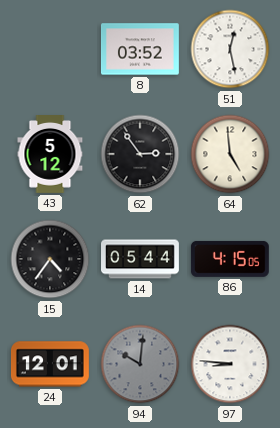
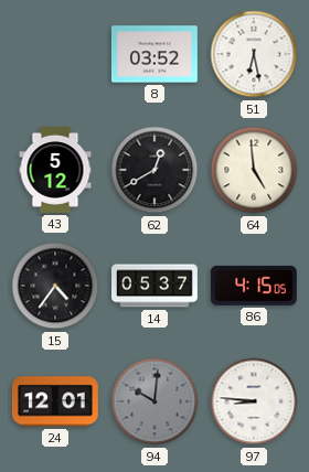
51: 12:28 -> 6:28
62: 2:54 -> 12:40
14: 05:44 -> 05:37
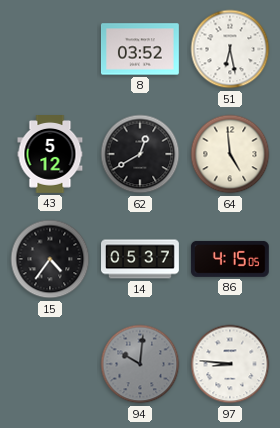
24: 12:01 -> none
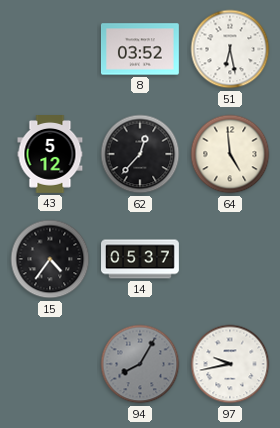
62: 12:40 -> 12:37
86: 4:15 -> none
94: 10:01 -> 8:05
97: 8:46 -> 9:43
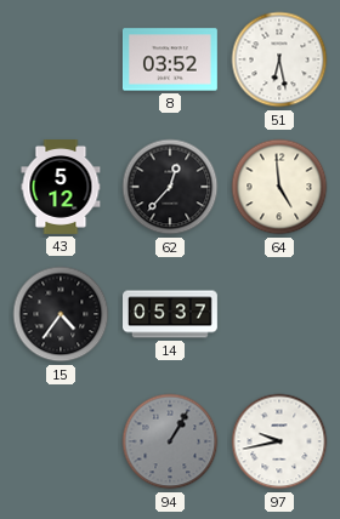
94: 8:05 -> 1:05
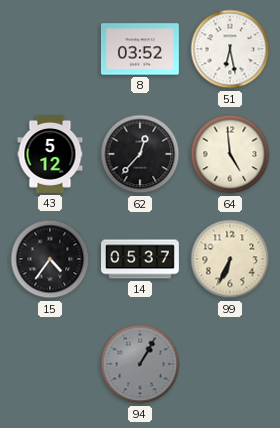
99: none -> 6:34
97: 9:43 -> none
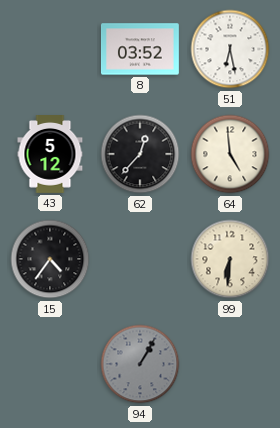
14: 05:37 -> none
99: 6:34 -> 6:31
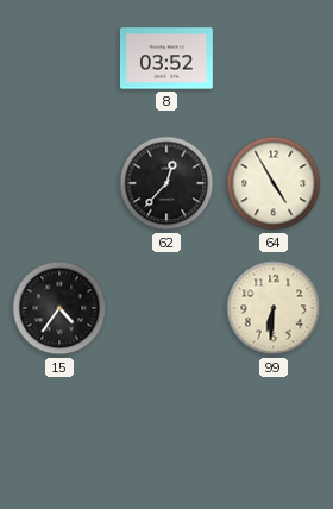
51: 6:28 -> none
43: 5:12 -> none
64: 4:59 -> 4:55
94: 1:05 -> none
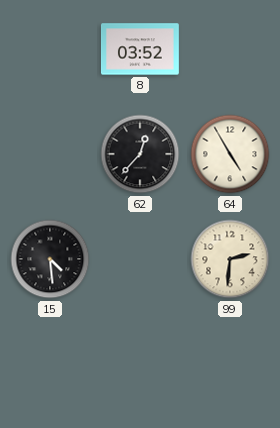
15: 4:36 -> 4:29
99: 6:31 -> 2:31
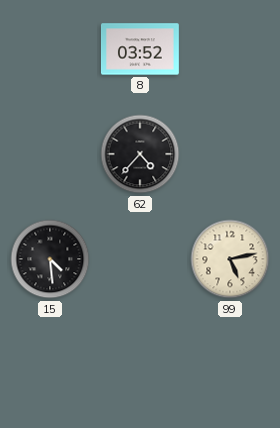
62: 12:37 -> 4:37
64: 4:55 -> none
99: 2:31 -> 5:13
